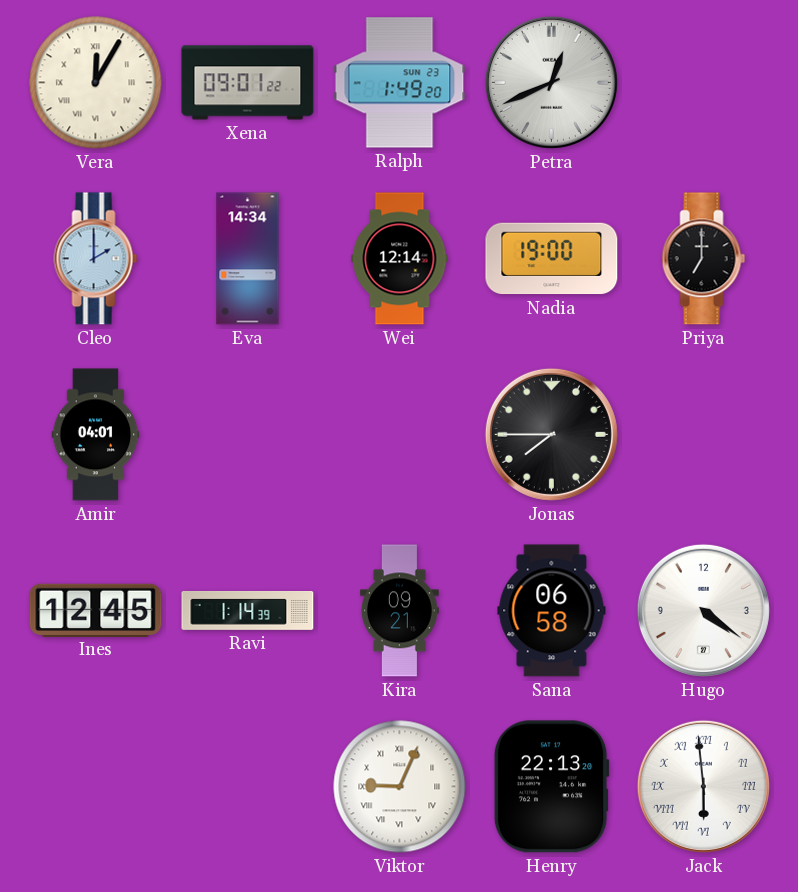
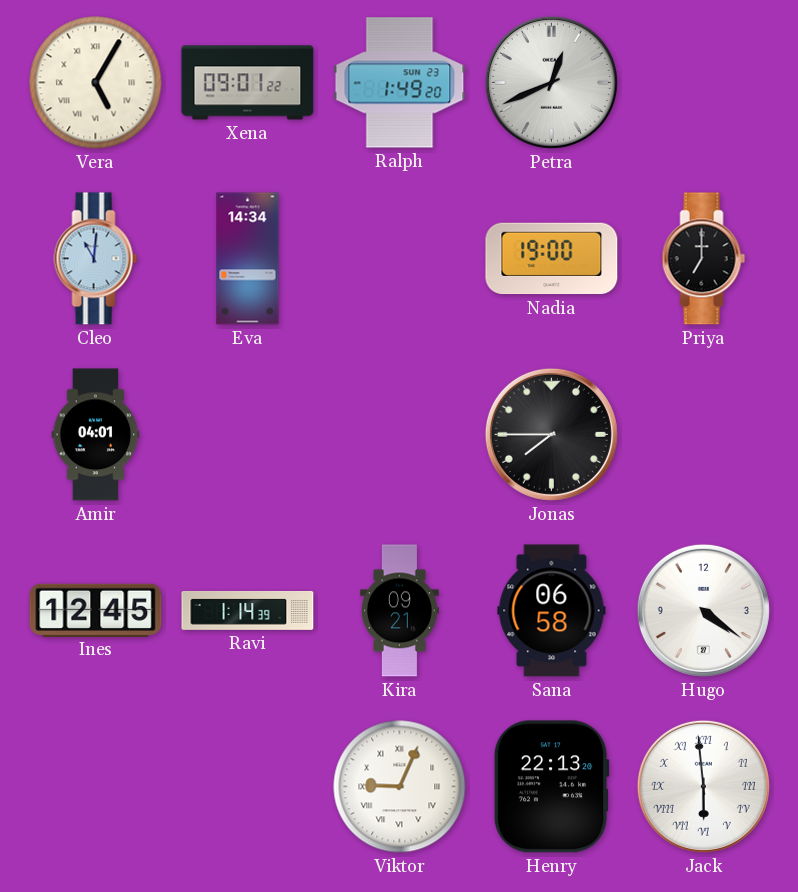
Vera: 12:05 -> 5:05
Cleo: 2:00 -> 11:01
Wei: 12:14 -> none
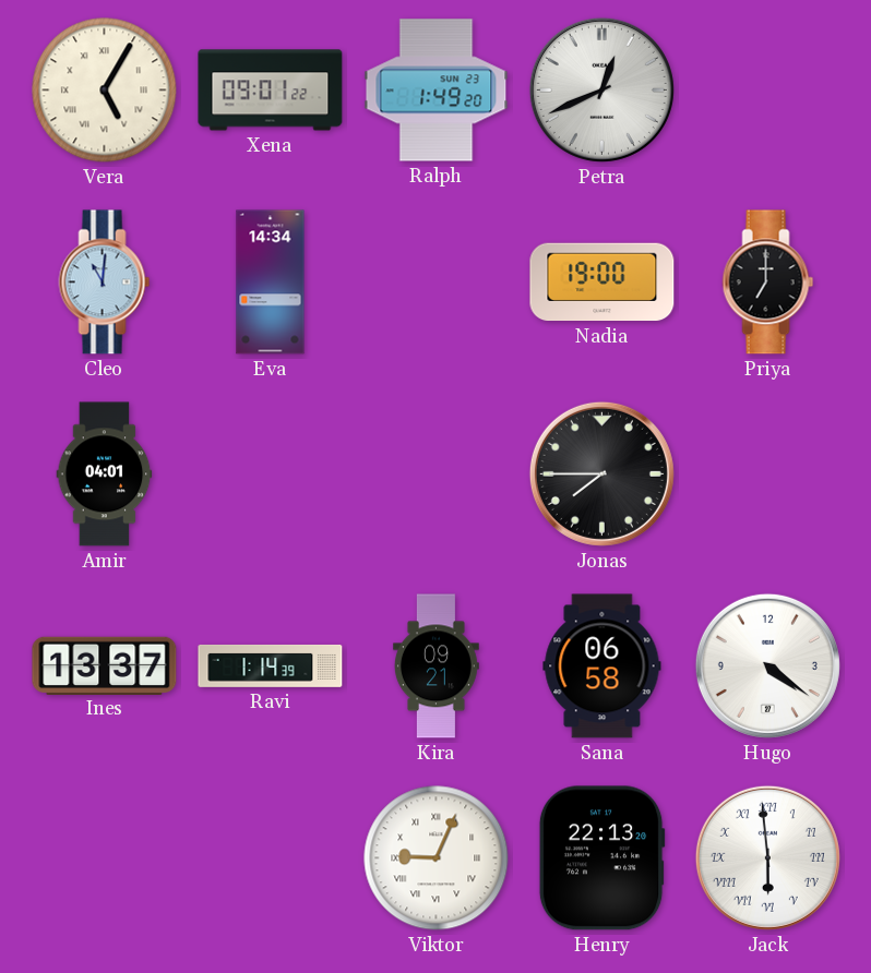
Ines: 12:45 -> 13:37
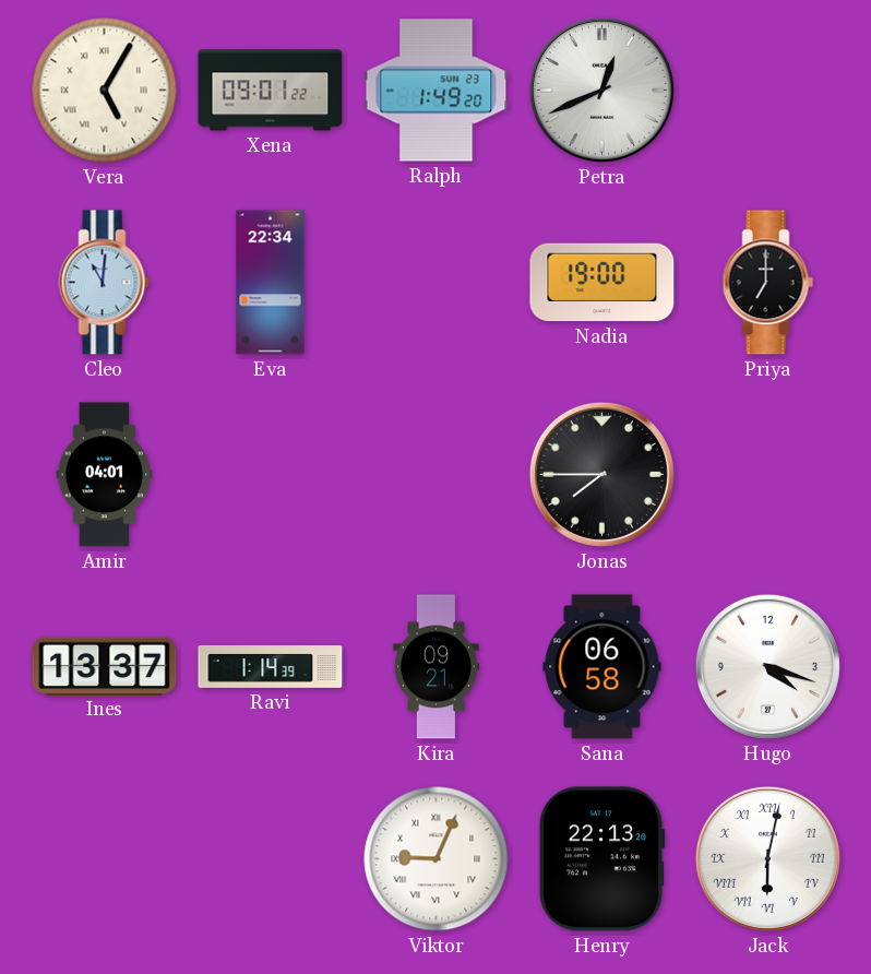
Eva: 14:34 -> 22:34
Hugo: 4:21 -> 4:18
Jack: 5:59 -> 6:02
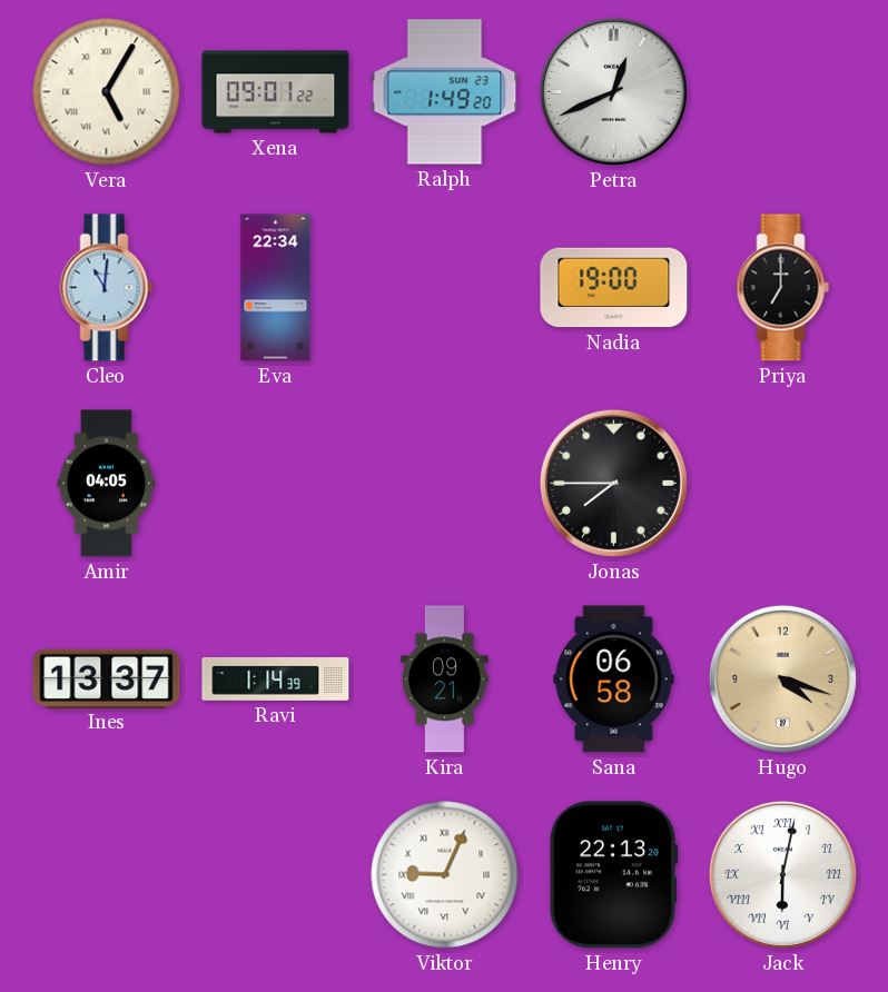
Amir: 04:01 -> 04:05
Hugo dial: white -> champagne
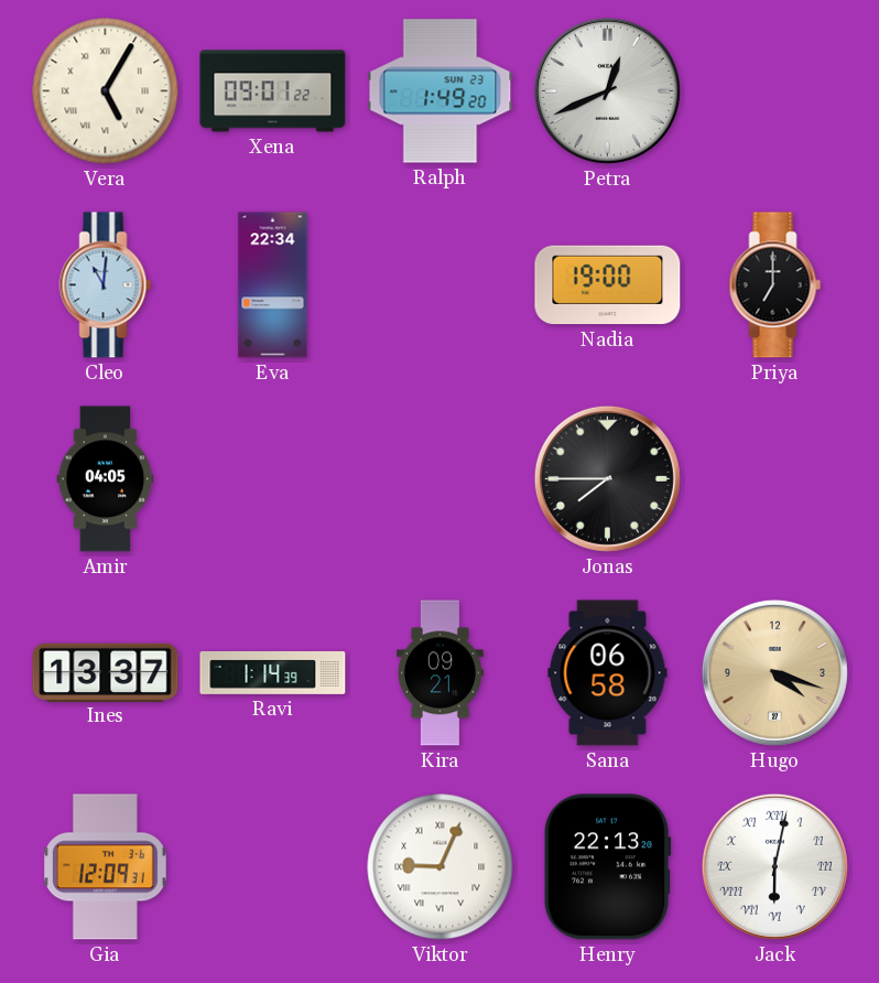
Gia: none -> 12:09
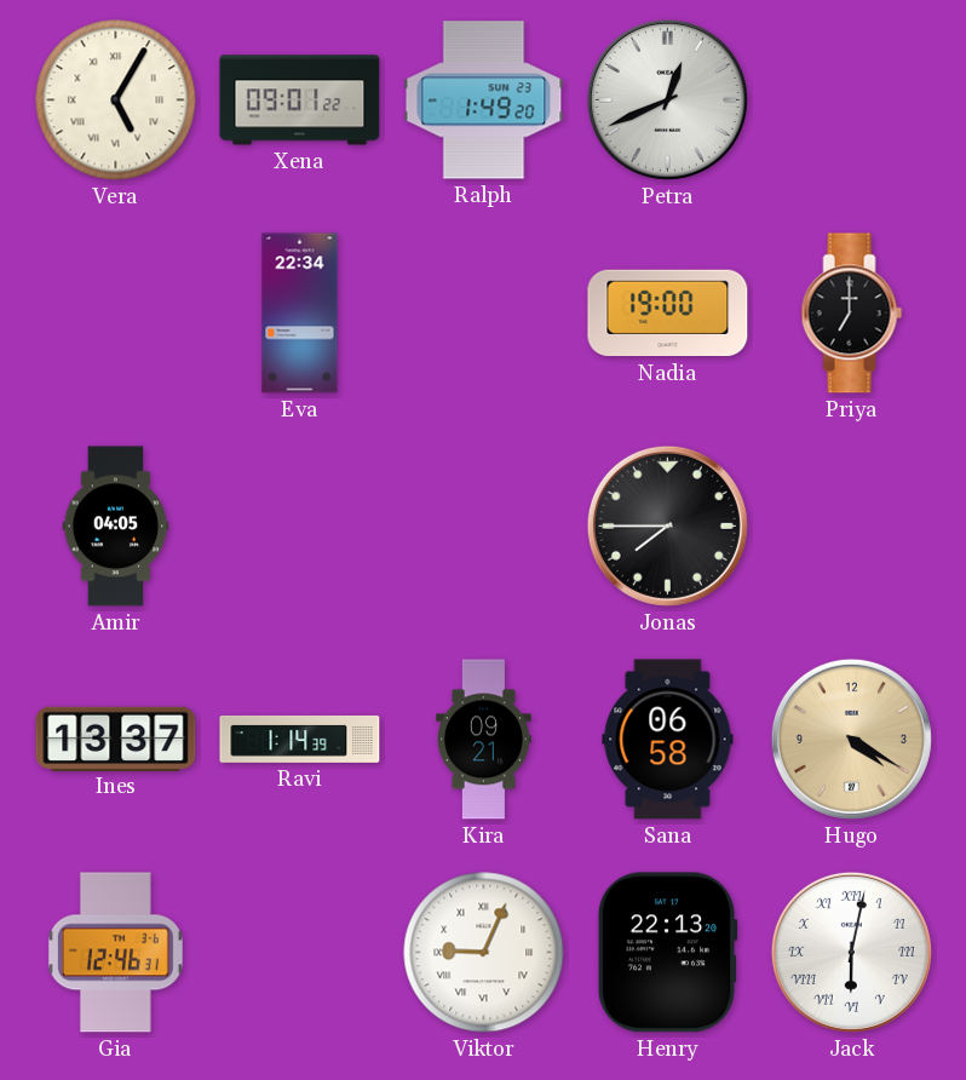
Cleo: 11:01 -> none
Hugo: 4:18 -> 4:20
Gia: 12:09 -> 12:46
